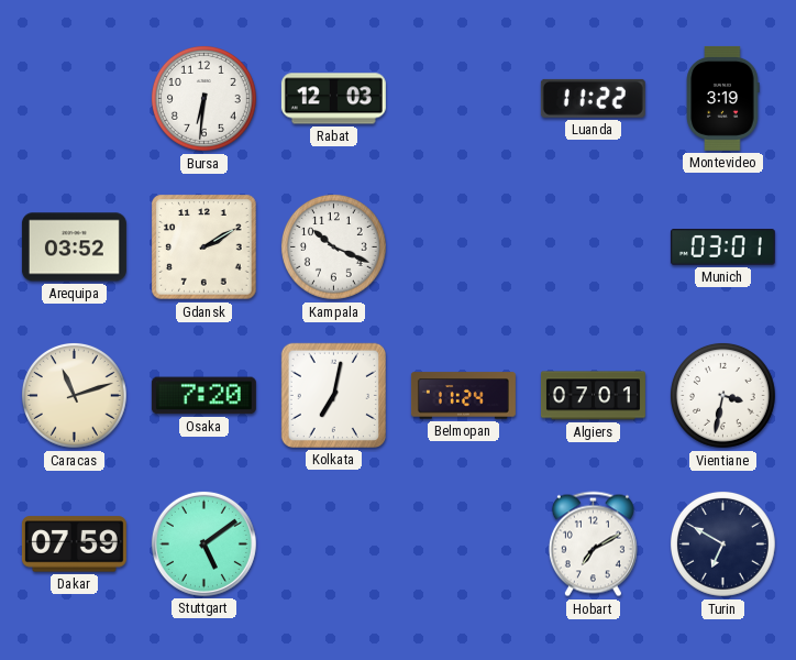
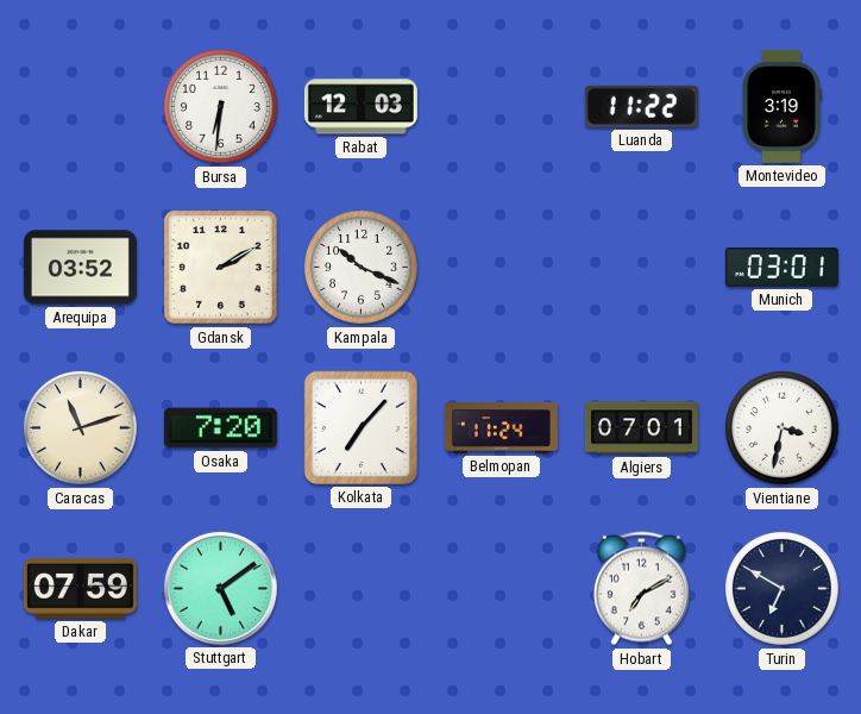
Kolkata: 7:02 -> 7:07
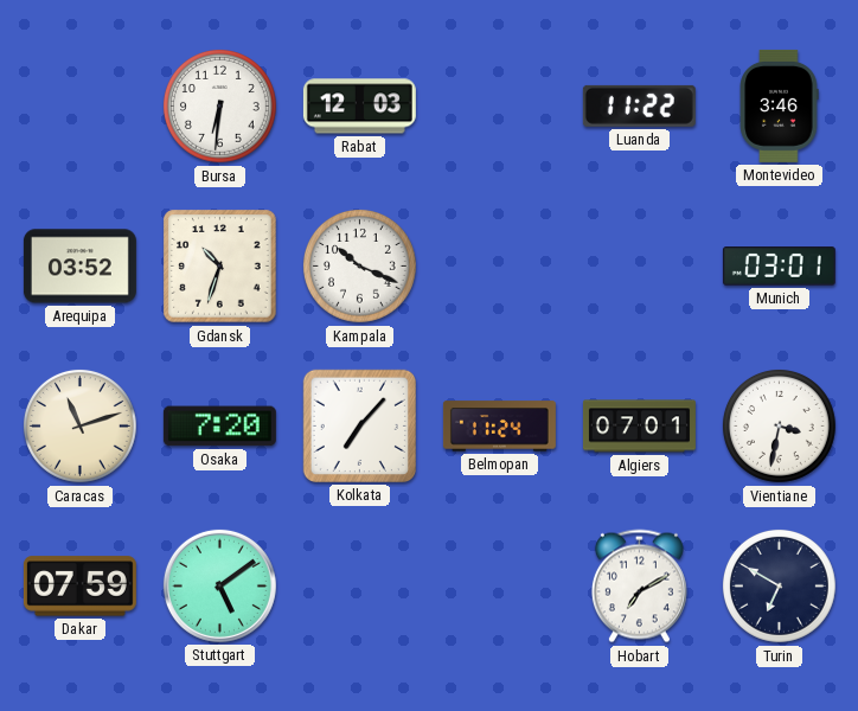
Montevideo: 3:19 -> 3:46
Gdansk: 2:10 -> 10:33
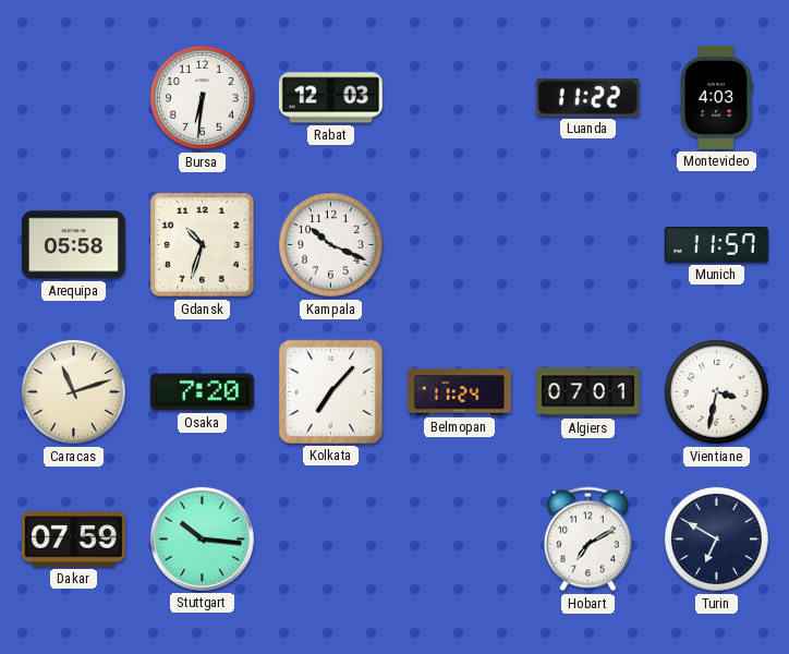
Montevideo: 3:46 -> 4:03
Arequipa: 03:52 -> 05:58
Munich: 03:01 -> 11:57
Stuttgart: 5:09 -> 10:16
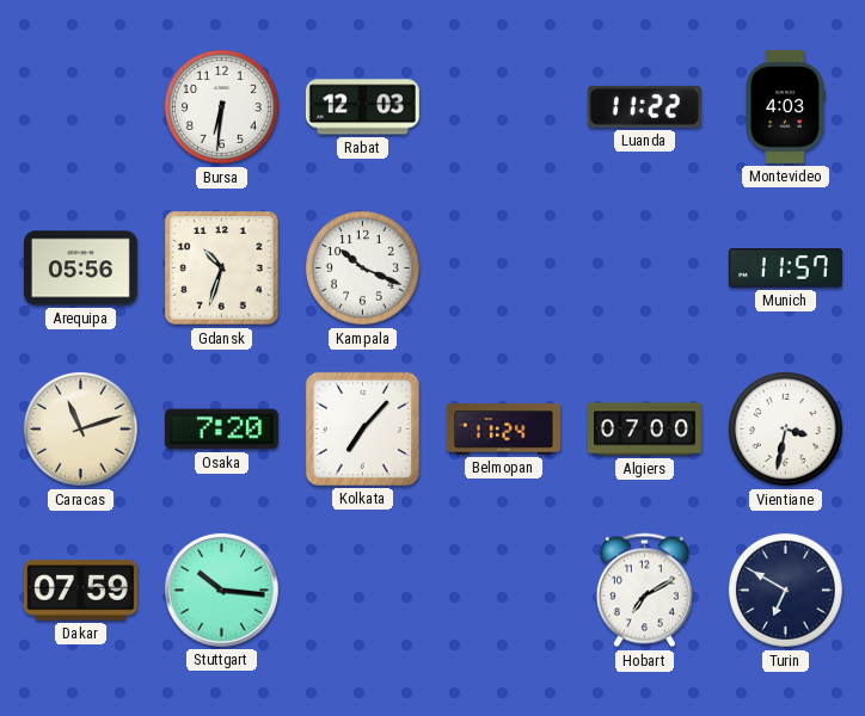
Arequipa: 05:58 -> 05:56
Algiers: 07:01 -> 07:00
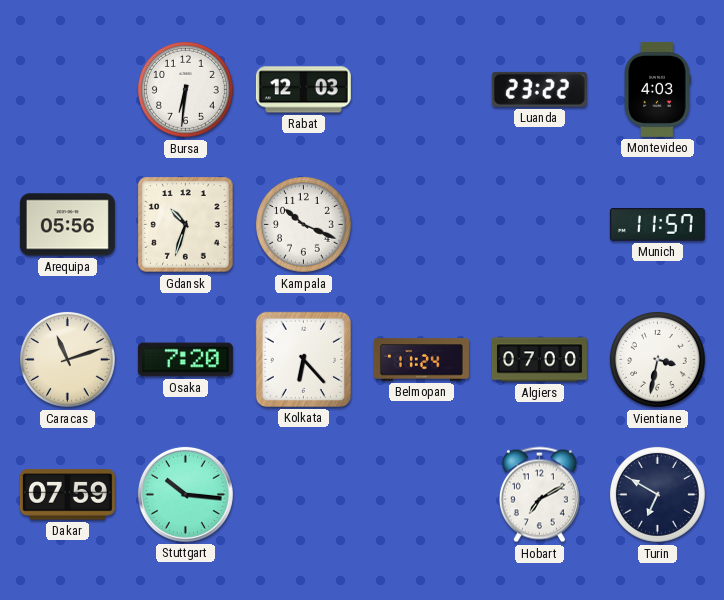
Luanda: 11:22 -> 23:22
Kolkata: 7:07 -> 6:23
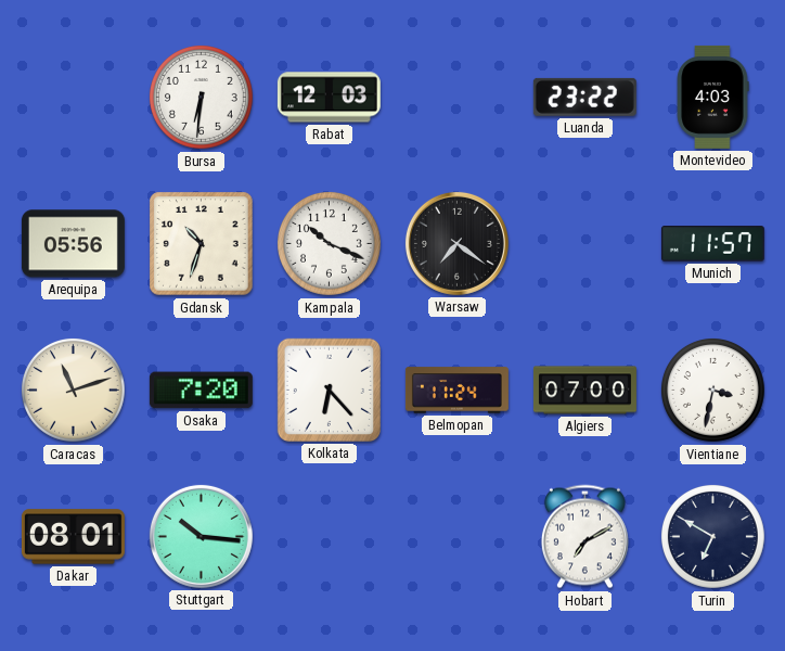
Warsaw: none -> 7:21
Dakar: 07:59 -> 08:01
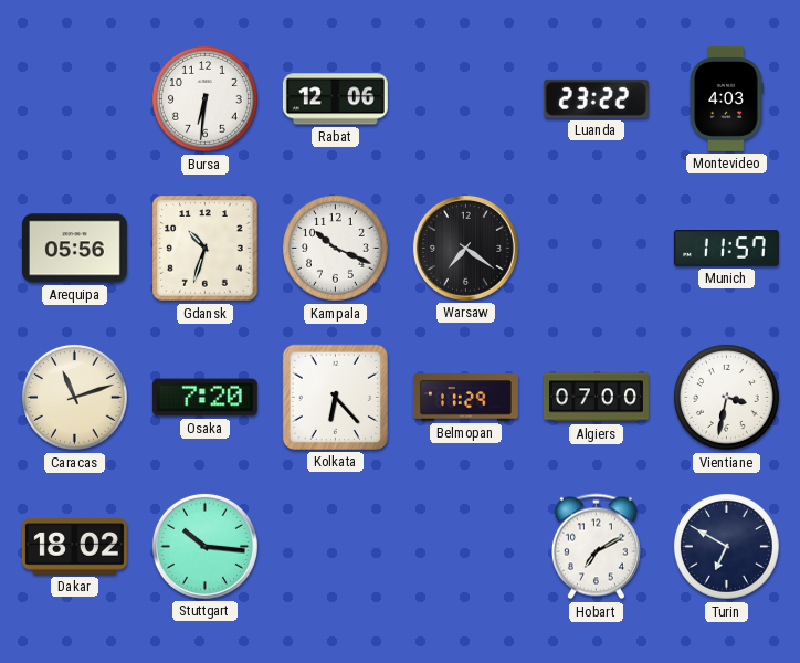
Rabat: 12:03 -> 12:06
Belmopan: 11:24 -> 11:29
Dakar: 08:01 -> 18:02
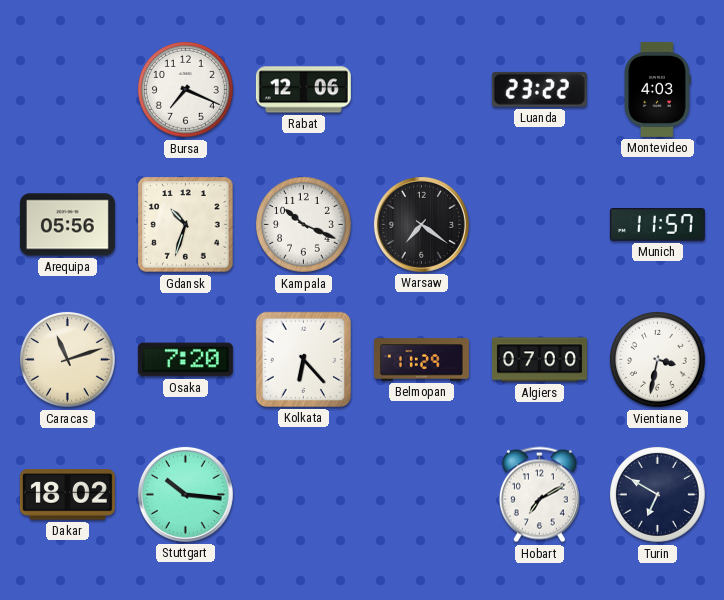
Bursa: 6:31 -> 7:19
